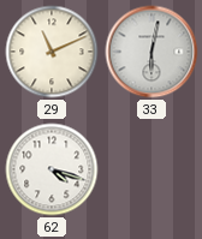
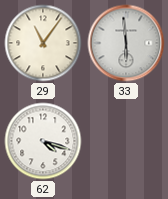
29: 11:11 -> 11:06
33: 6:02 -> 5:59
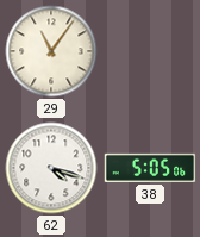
33: 5:59 -> none
38: none -> 5:05
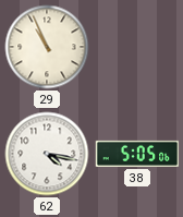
29: 11:06 -> 10:56
62: 4:18 -> 4:17
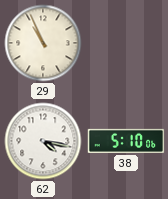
38: 5:05 -> 5:10
